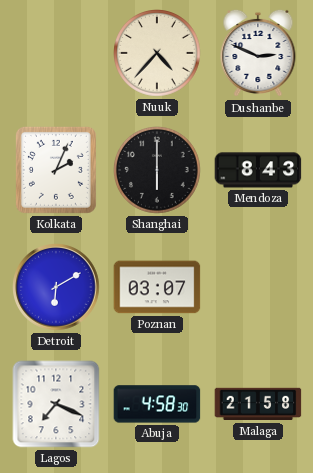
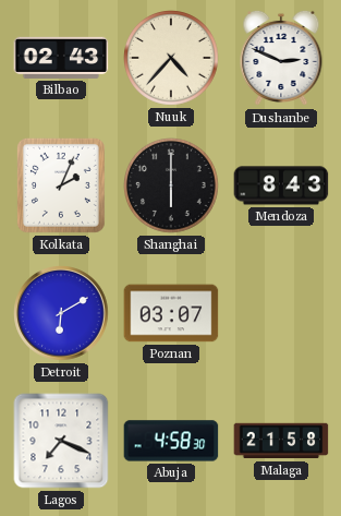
Bilbao: none -> 02:43
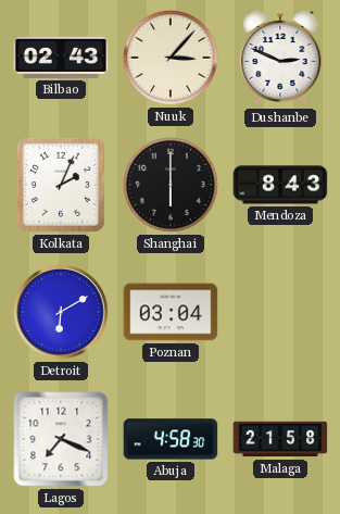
Nuuk: 4:37 -> 3:07
Poznan: 03:07 -> 03:04
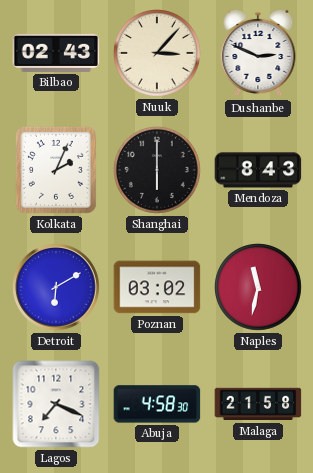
Poznan: 03:04 -> 03:02
Naples: none -> 11:32
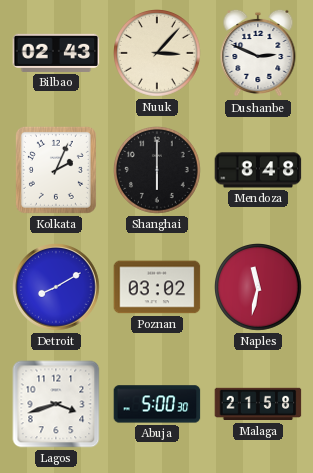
Mendoza: 8:43 -> 8:48
Detroit: 6:10 -> 8:10
Lagos: 7:19 -> 3:42
Abuja: 4:58 -> 5:00
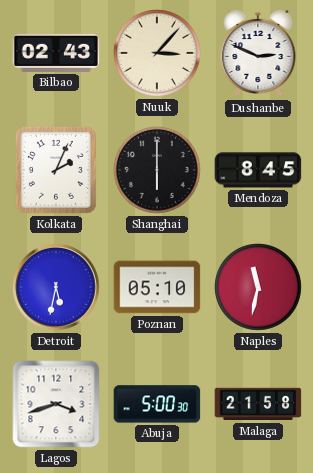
Mendoza: 8:48 -> 8:45
Detroit: 8:10 -> 5:32
Poznan: 03:02 -> 05:10
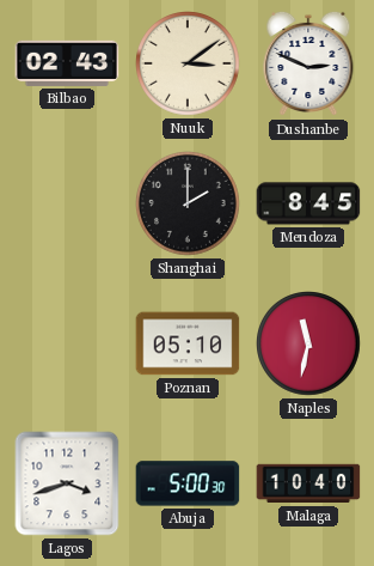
Nuuk: 3:07 -> 3:09
Kolkata: 2:04 -> none
Shanghai: 6:00 -> 2:00
Detroit: 5:32 -> none
Malaga: 21:58 -> 10:40
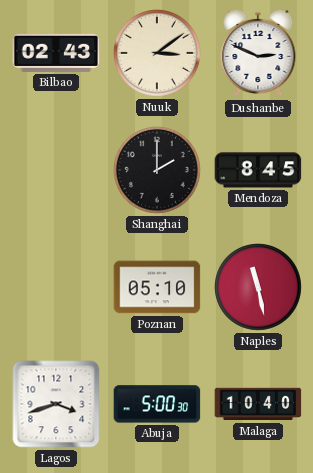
Naples: 11:32 -> 11:28
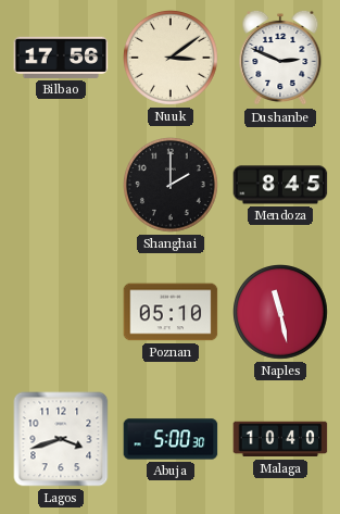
Bilbao: 02:43 -> 17:56
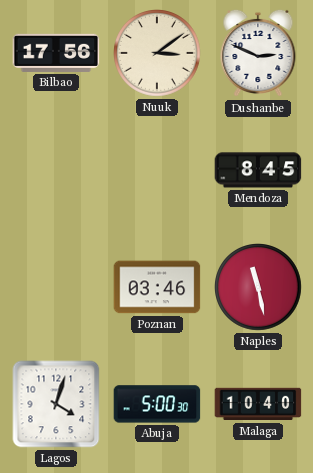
Shanghai: 2:00 -> none
Poznan: 05:10 -> 03:46
Lagos: 3:42 -> 4:03
